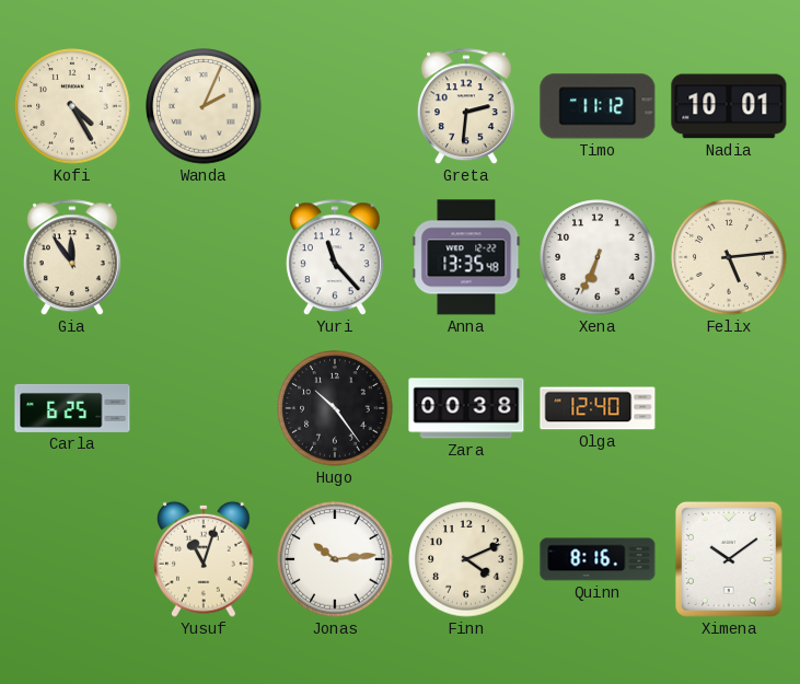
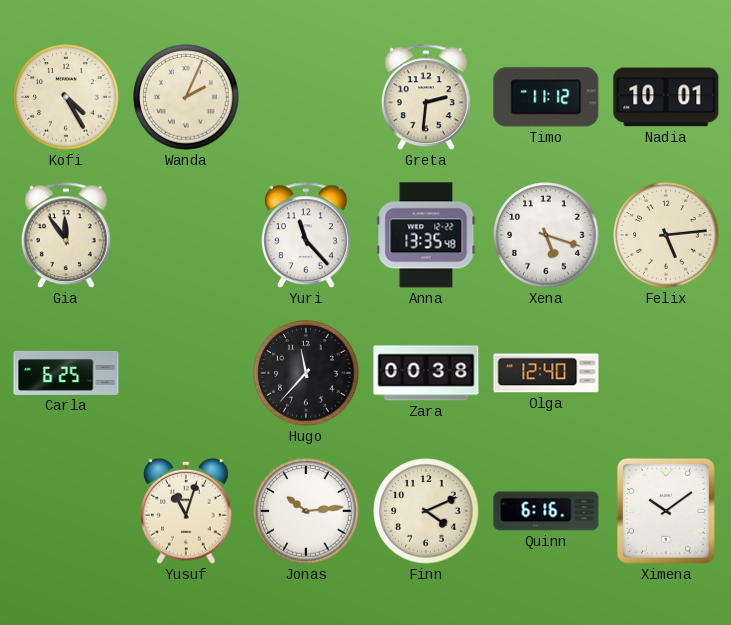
Xena: 6:34 -> 5:18
Hugo: 10:24 -> 11:37
Quinn: 8:16 -> 6:16
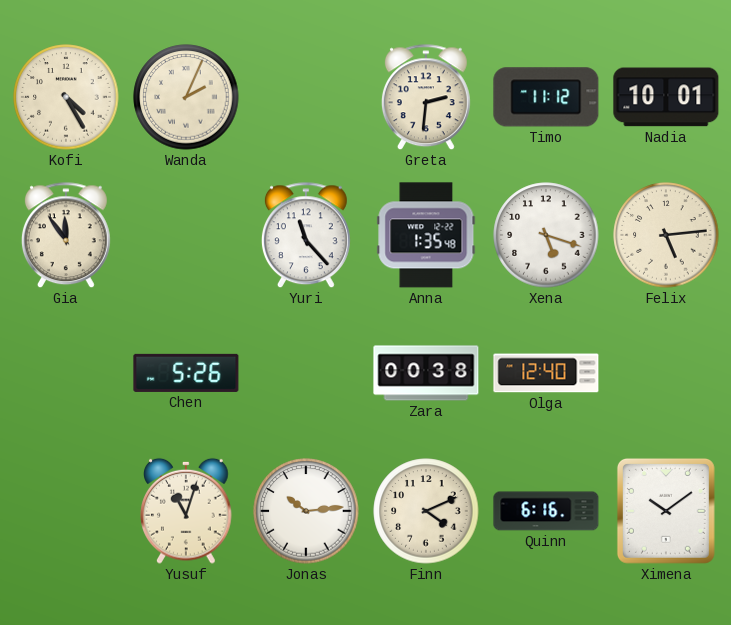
Anna: 13:35 -> 1:35
Carla: 6:25 -> none
Chen: none -> 5:26
Hugo: 11:37 -> none
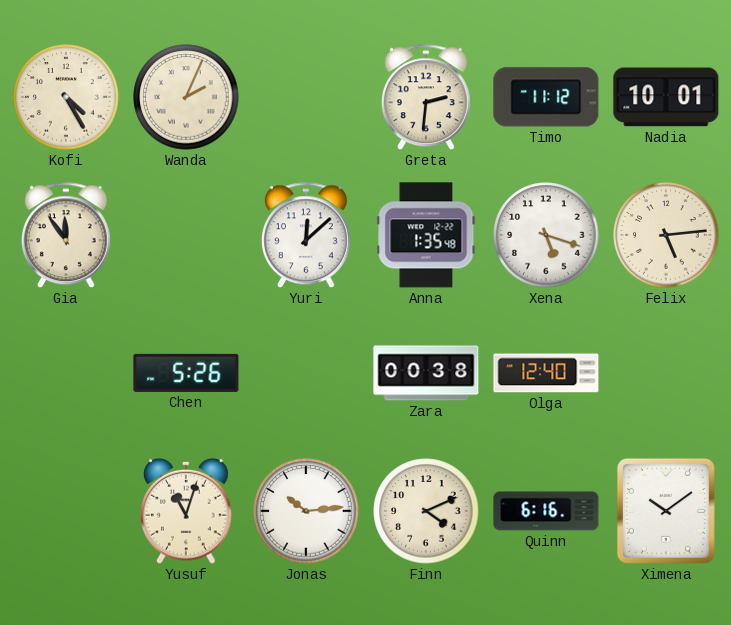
Yuri: 11:23 -> 12:08
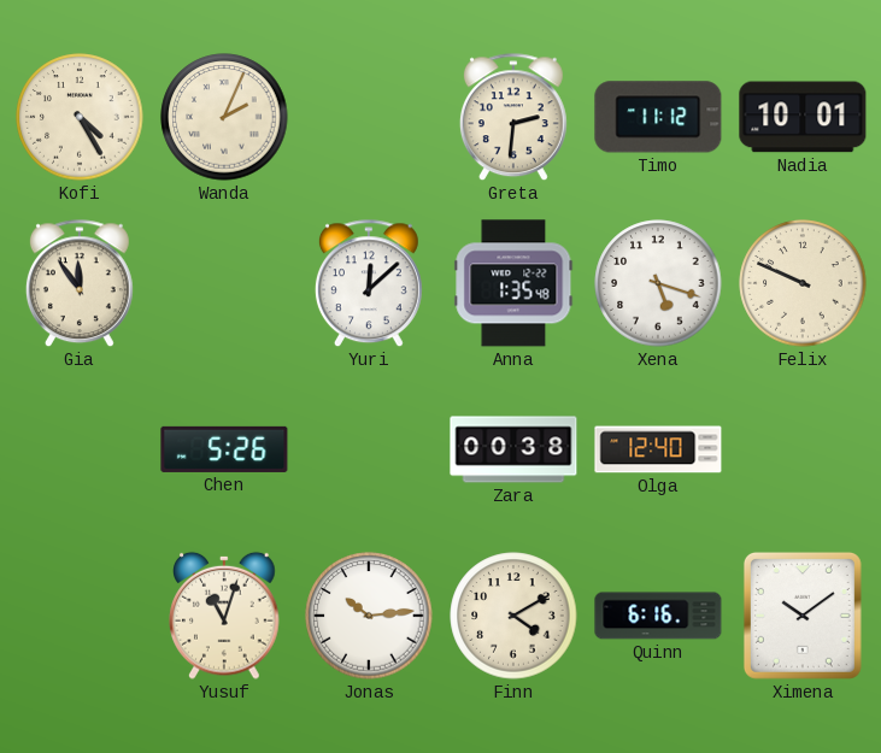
Felix: 5:14 -> 9:49
Finn: 4:11 -> 4:10
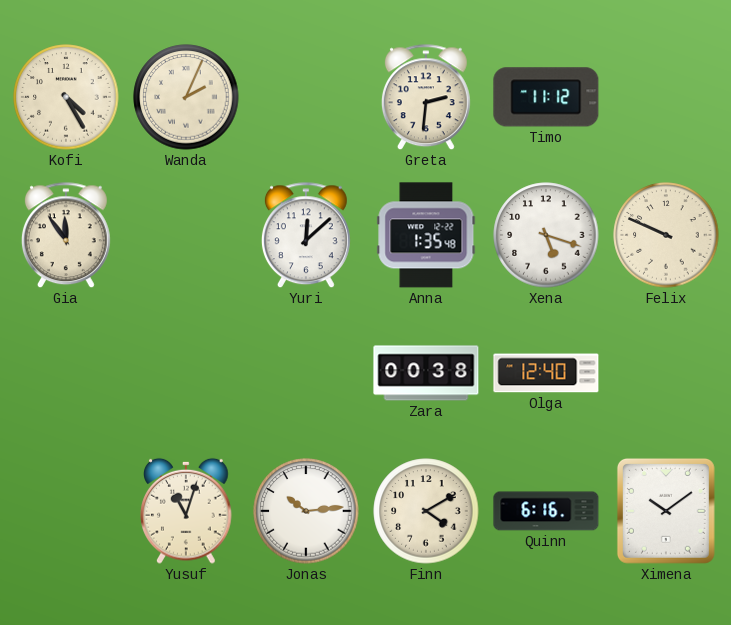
Nadia: 10:01 -> none
Chen: 5:26 -> none
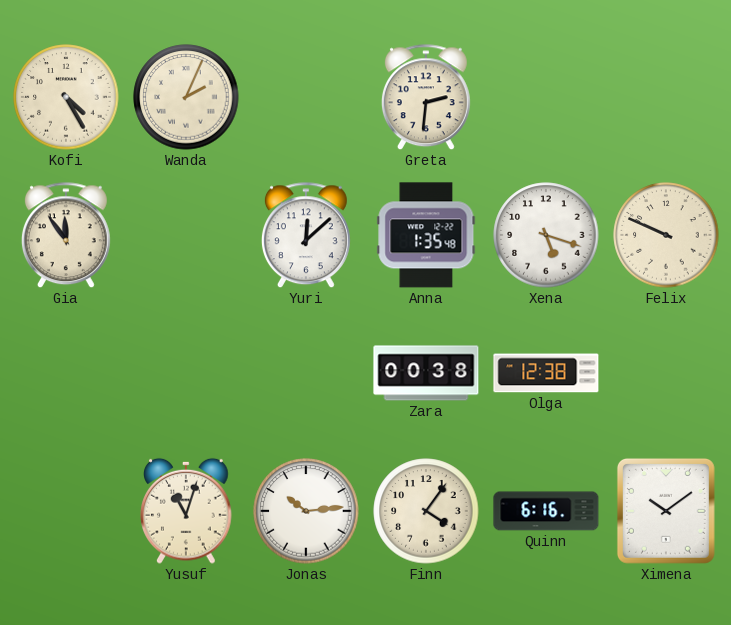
Timo: 11:12 -> none
Olga: 12:40 -> 12:38
Finn: 4:10 -> 4:06
